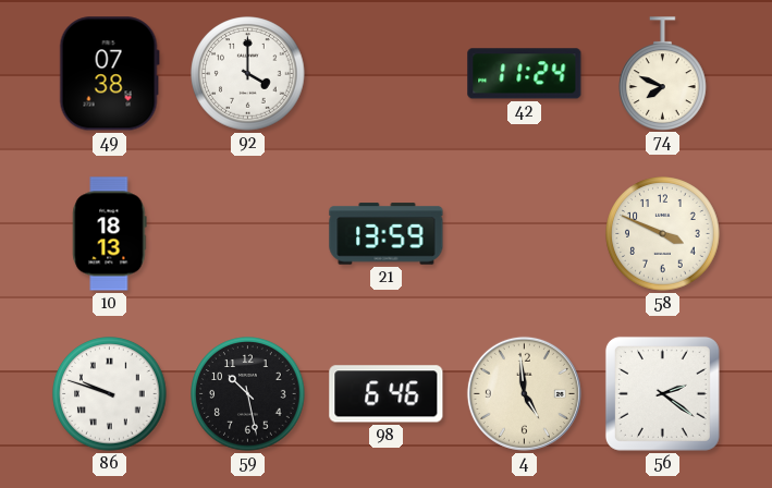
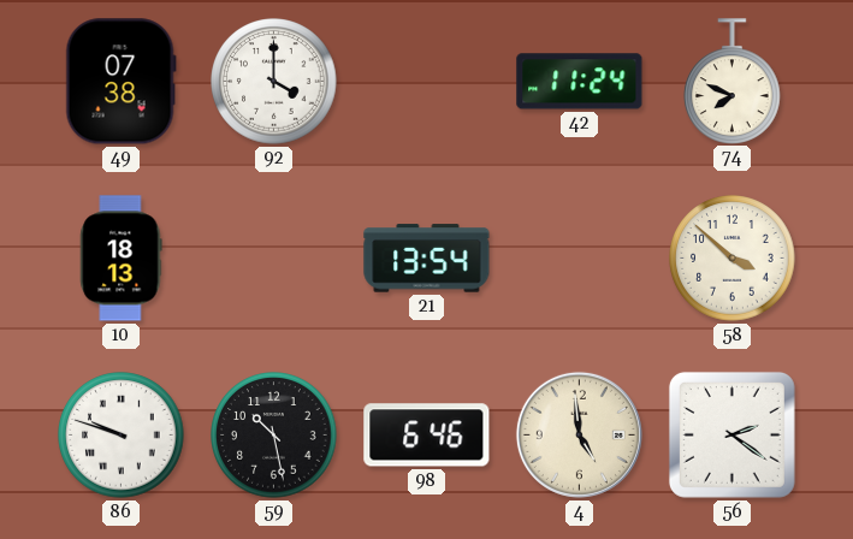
21: 13:59 -> 13:54
58: 3:49 -> 3:52
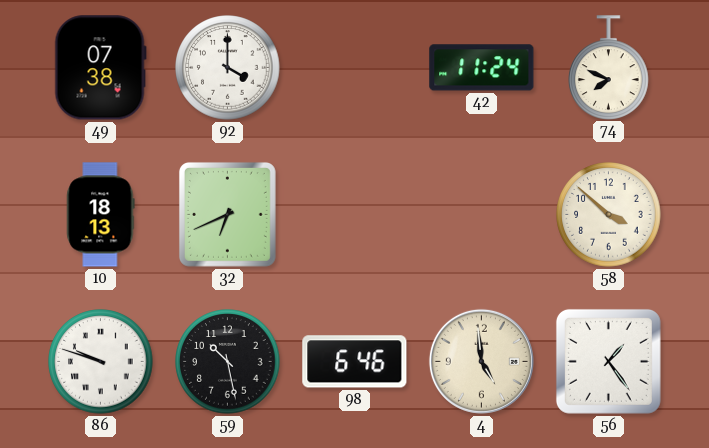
32: none -> 6:41
21: 13:54 -> none
56: 2:21 -> 1:24
